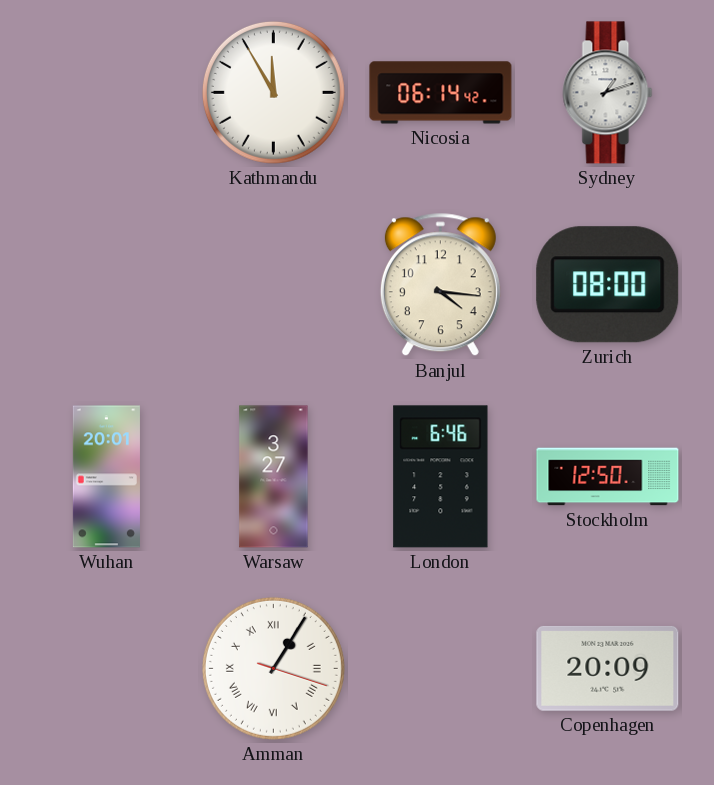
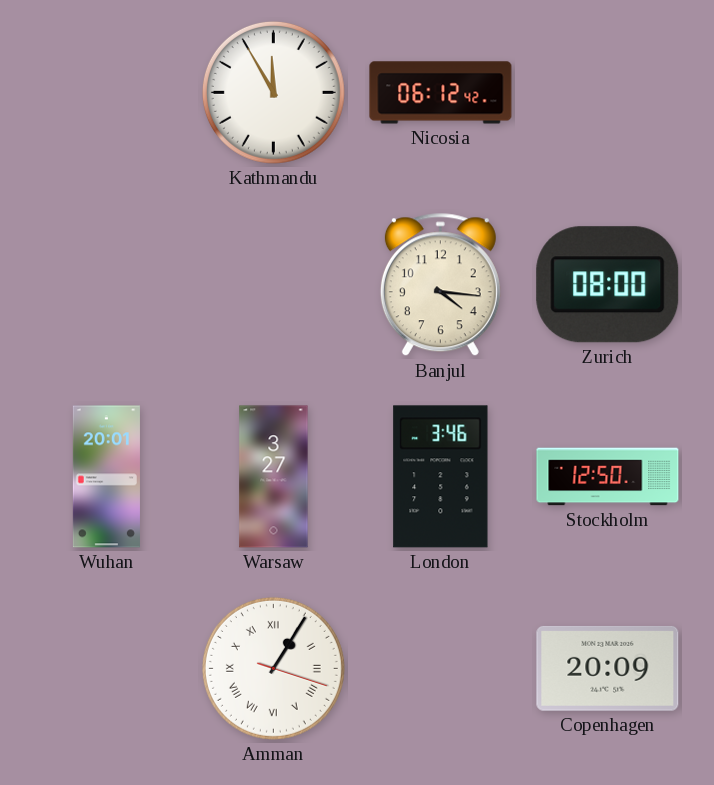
Nicosia: 06:14 -> 06:12
Sydney: 1:12 -> none
London: 6:46 -> 3:46
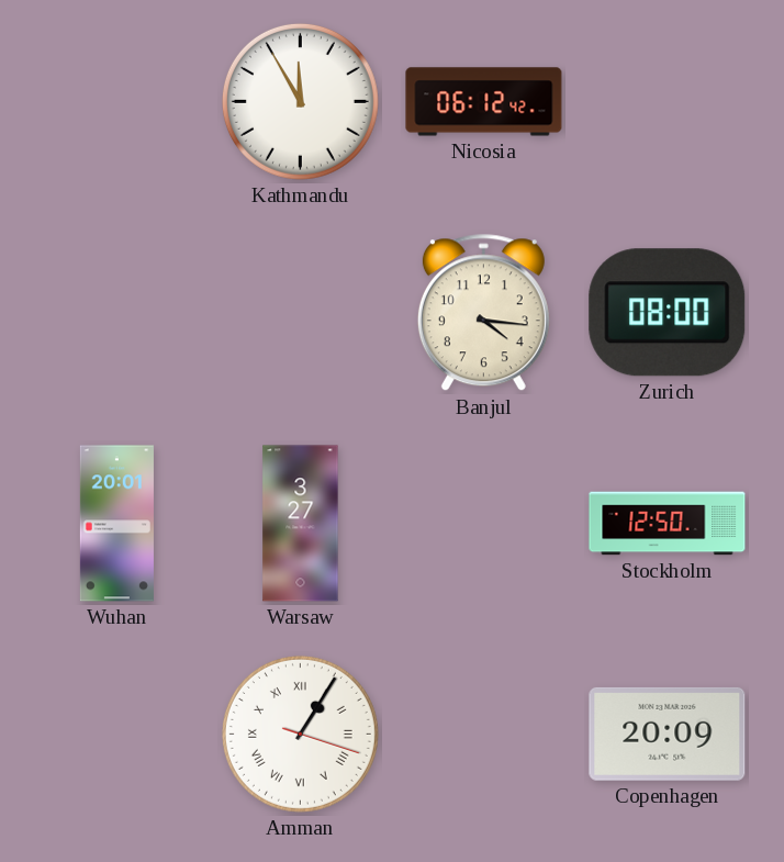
London: 3:46 -> none
